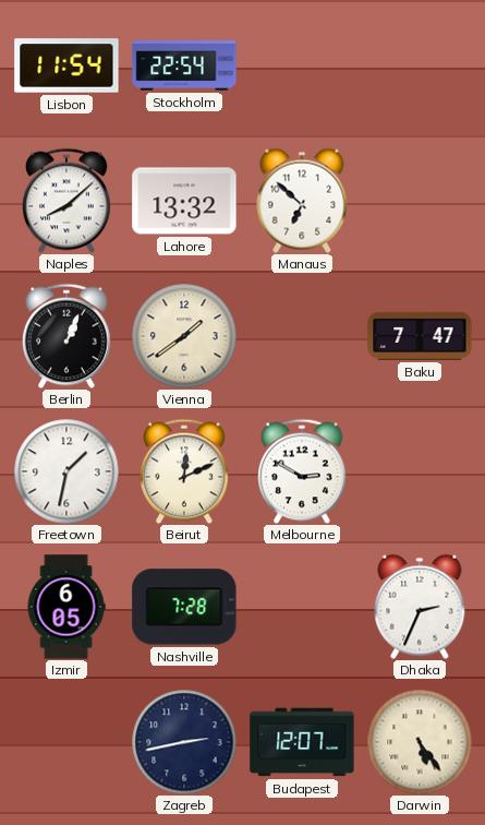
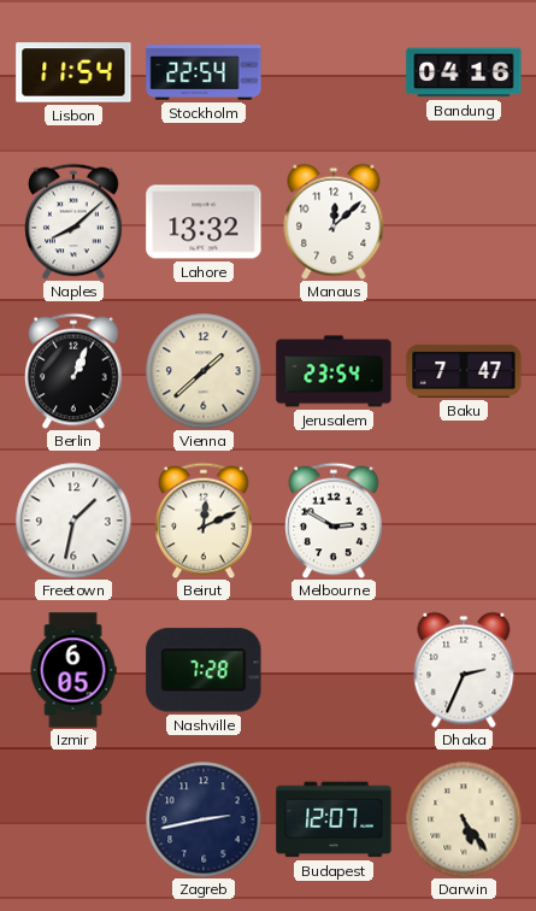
Bandung: none -> 04:16
Manaus: 6:52 -> 12:08
Vienna: 1:39 -> 1:38
Jerusalem: none -> 23:54
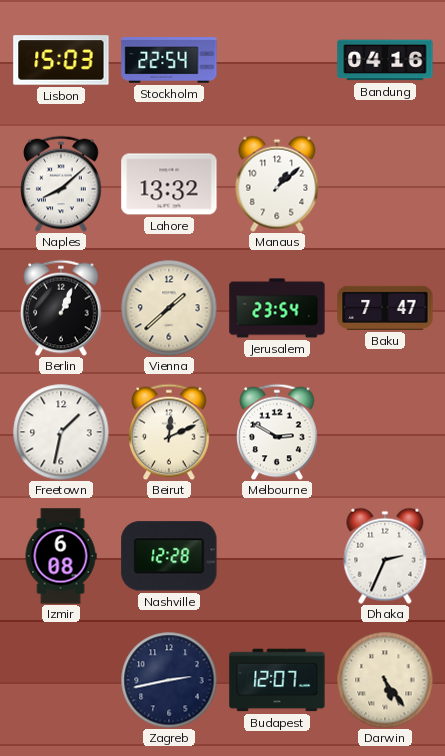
Lisbon: 11:54 -> 15:03
Manaus: 12:08 -> 1:08
Izmir: 6:05 -> 6:08
Nashville: 7:28 -> 12:28
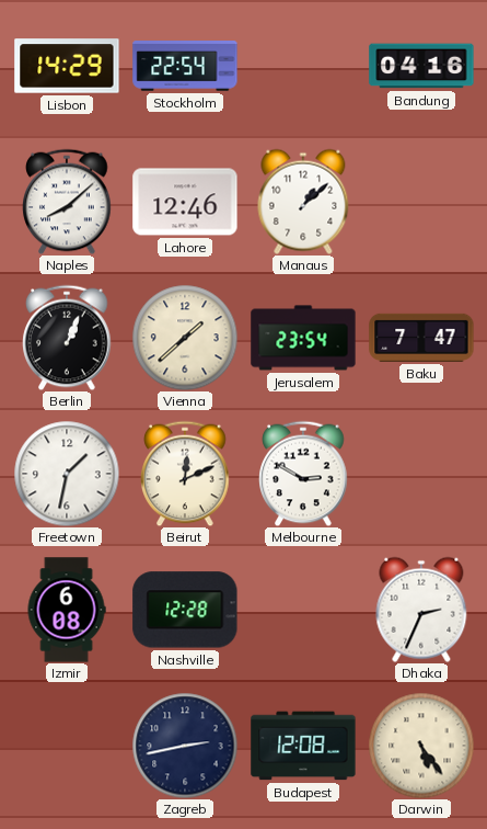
Lisbon: 15:03 -> 14:29
Lahore: 13:32 -> 12:46
Budapest: 12:07 -> 12:08
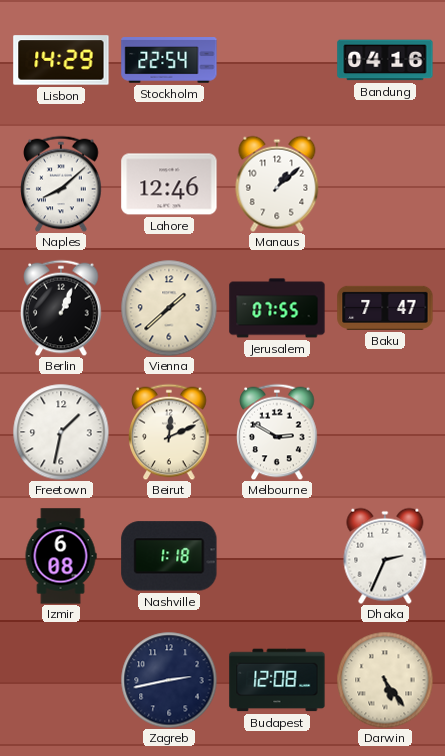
Jerusalem: 23:54 -> 07:55
Nashville: 12:28 -> 1:18
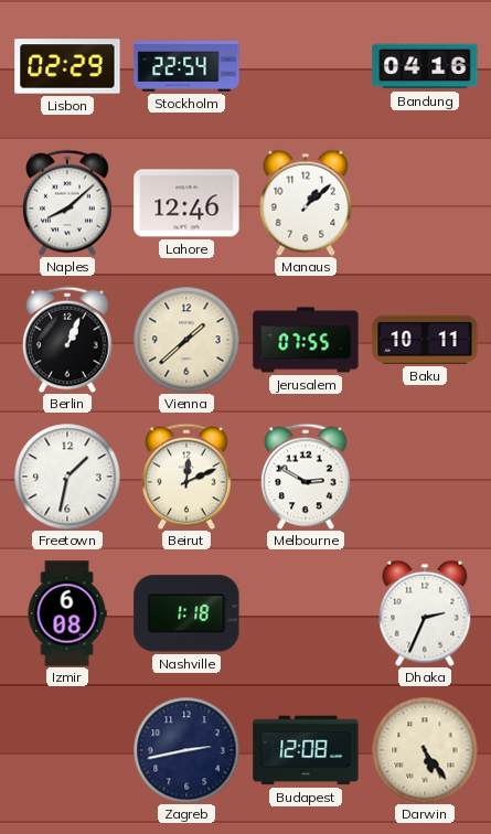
Lisbon: 14:29 -> 02:29
Baku: 7:47 -> 10:11
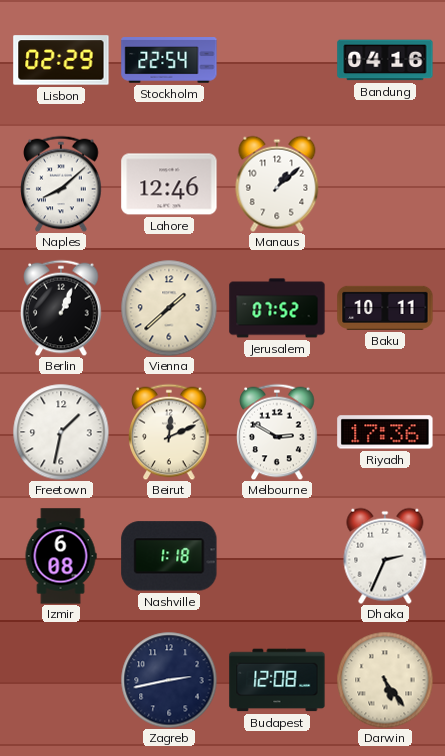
Jerusalem: 07:55 -> 07:52
Riyadh: none -> 17:36
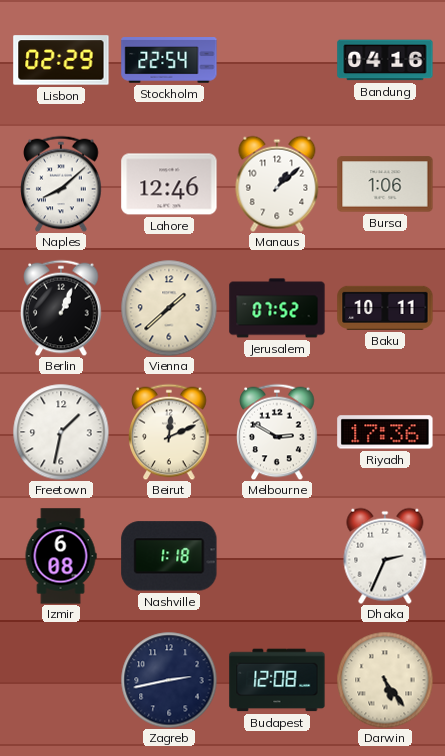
Bursa: none -> 1:06
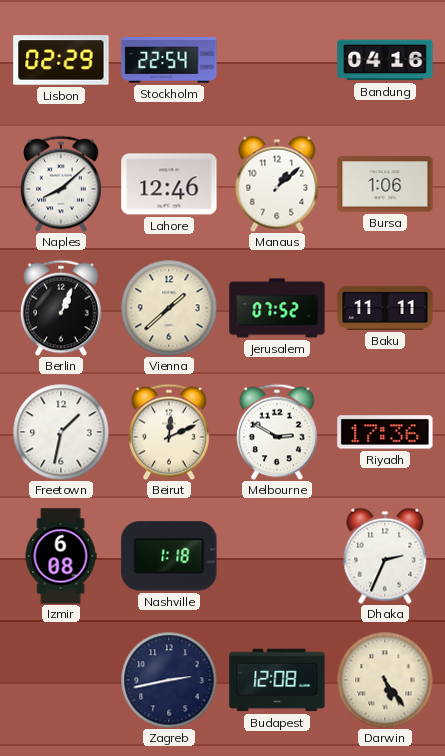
Baku: 10:11 -> 11:11
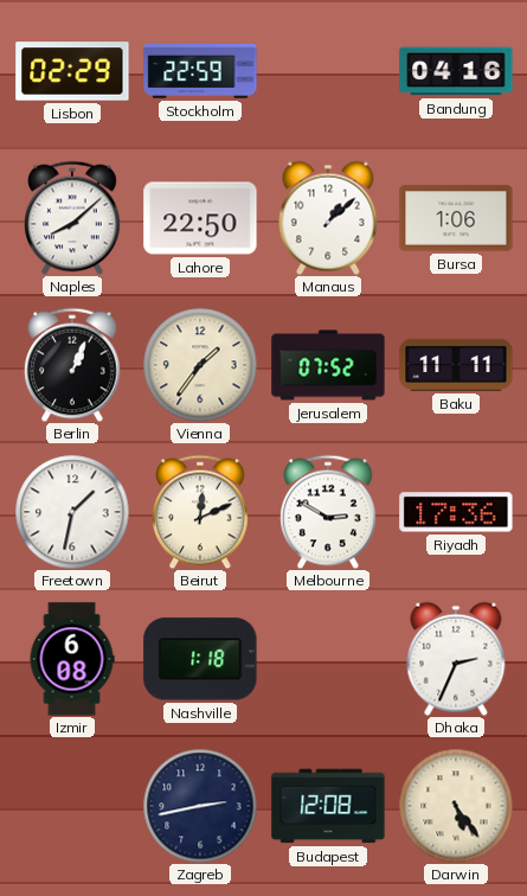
Stockholm: 22:54 -> 22:59
Lahore: 12:46 -> 22:50
Vienna: 1:38 -> 1:36
